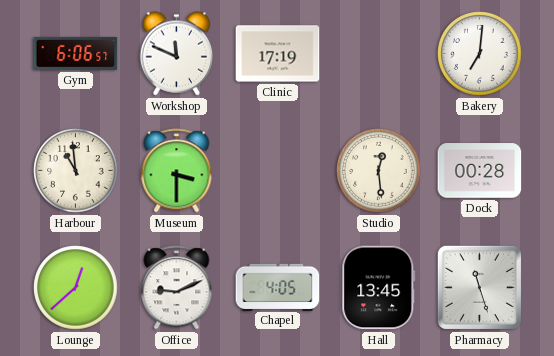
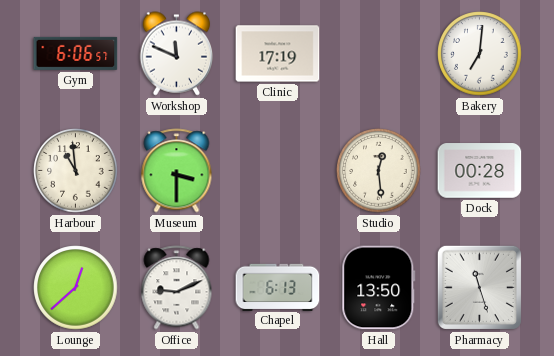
Chapel: 4:05 -> 6:13
Hall: 13:45 -> 13:50
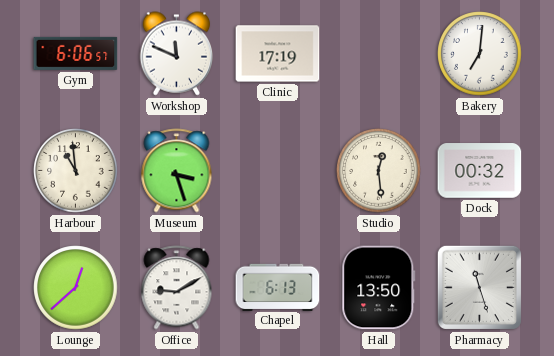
Museum: 3:30 -> 3:27
Dock: 00:28 -> 00:32
Office: 9:11 -> 9:10
